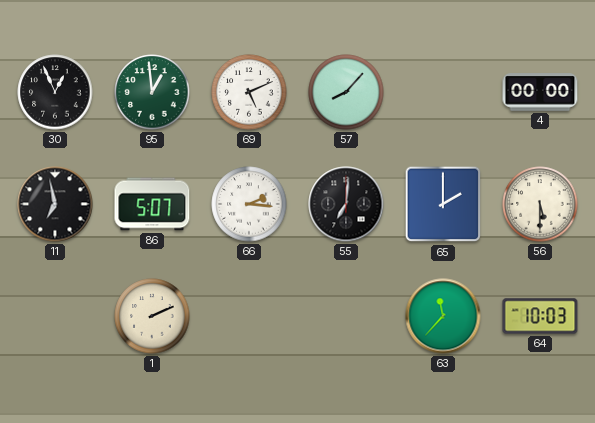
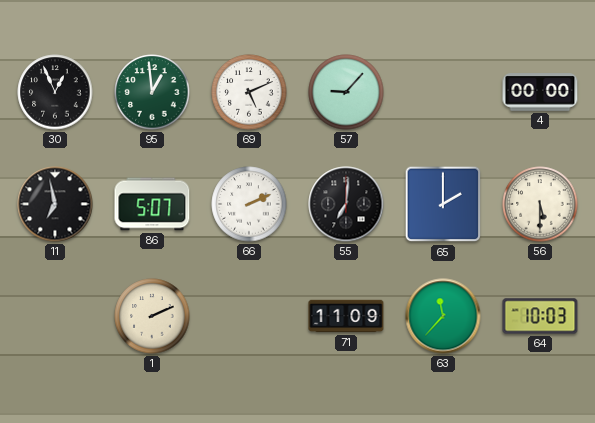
57: 8:07 -> 9:07
66: 2:16 -> 2:11
71: none -> 11:09
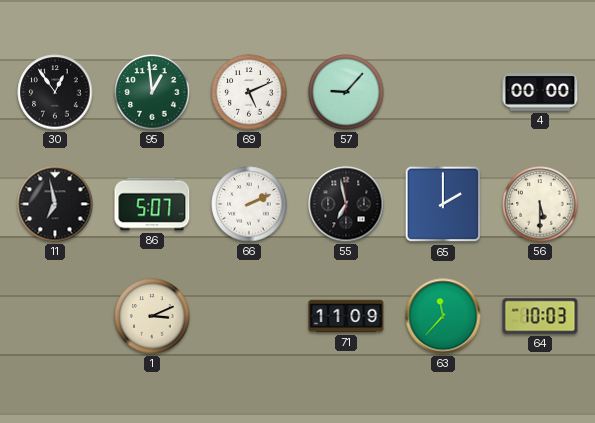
30: 12:56 -> 12:54
55: 7:01 -> 6:58
1: 2:11 -> 3:11
